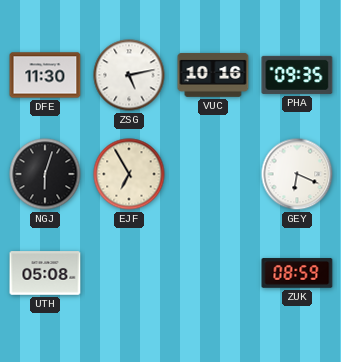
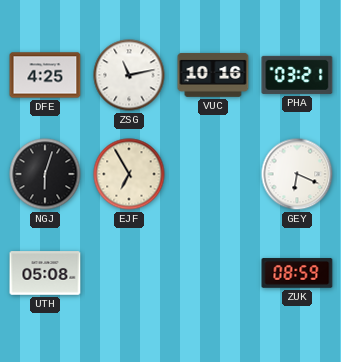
DFE: 11:30 -> 4:25
ZSG: 5:13 -> 11:13
PHA: 09:35 -> 03:21
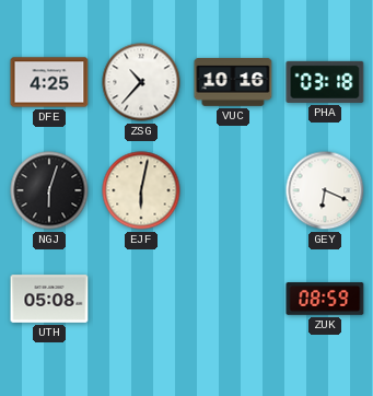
ZSG: 11:13 -> 10:37
PHA: 03:21 -> 03:18
EJF: 6:55 -> 6:02
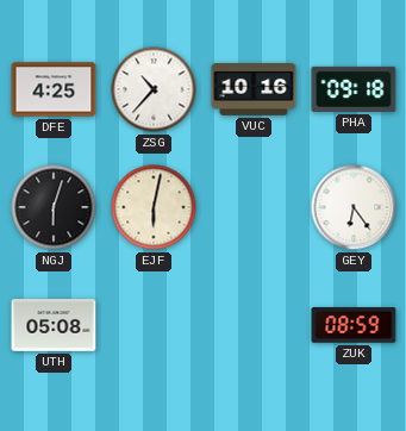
PHA: 03:18 -> 09:18
GEY: 6:19 -> 6:24
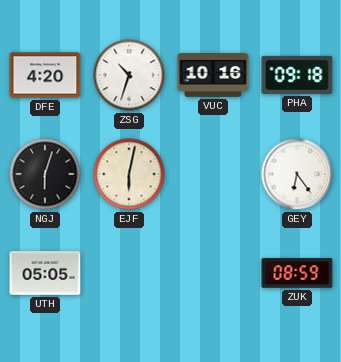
DFE: 4:25 -> 4:20
ZSG: 10:37 -> 10:33
UTH: 05:08 -> 05:05
